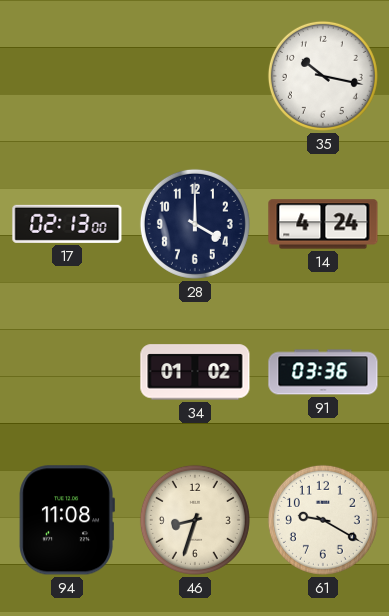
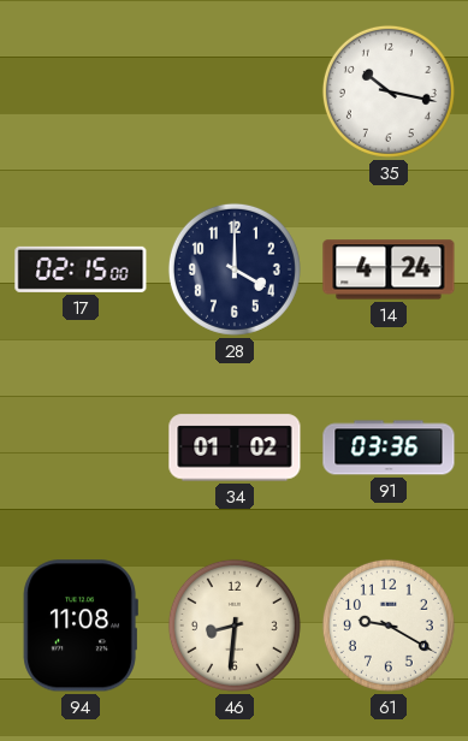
17: 02:13 -> 02:15
46: 8:33 -> 8:31
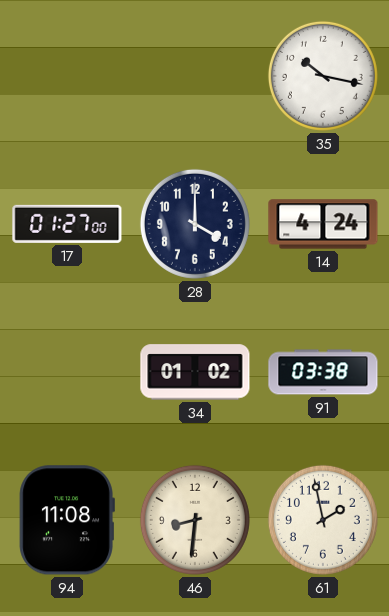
17: 02:15 -> 01:27
91: 03:36 -> 03:38
61: 9:20 -> 1:58
